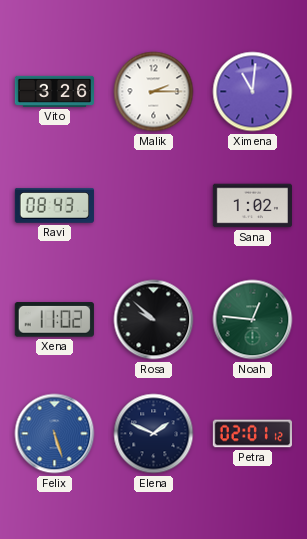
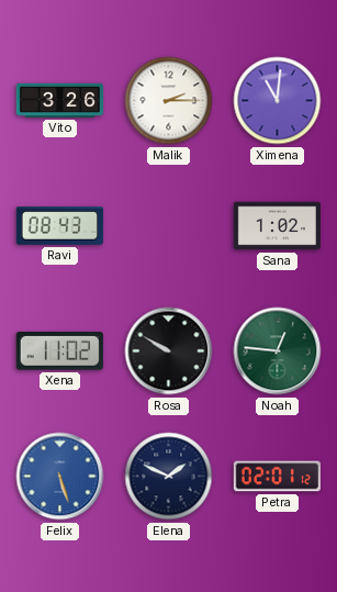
Rosa: 9:52 -> 9:50
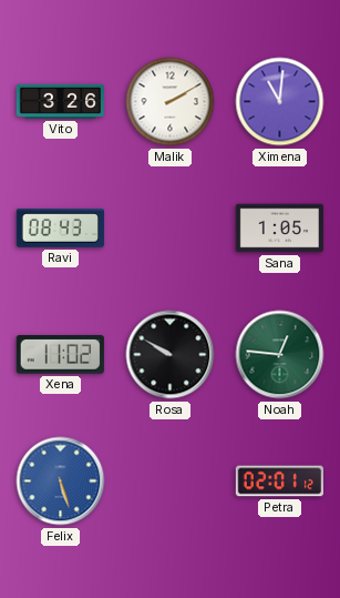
Malik: 2:15 -> 2:10
Sana: 1:02 -> 1:05
Elena: 1:49 -> none
